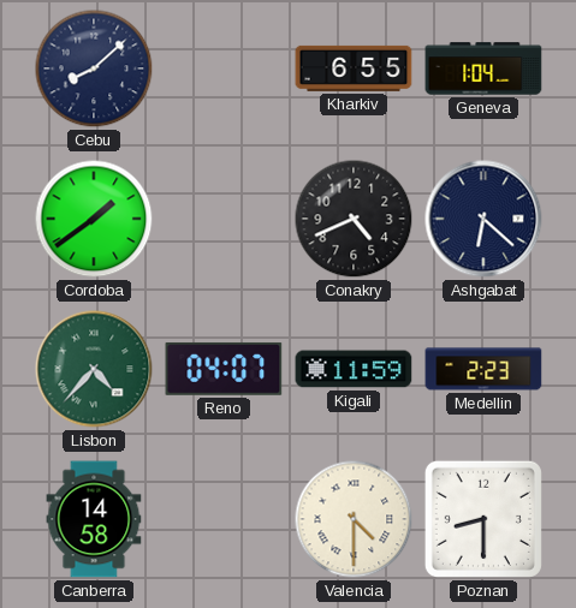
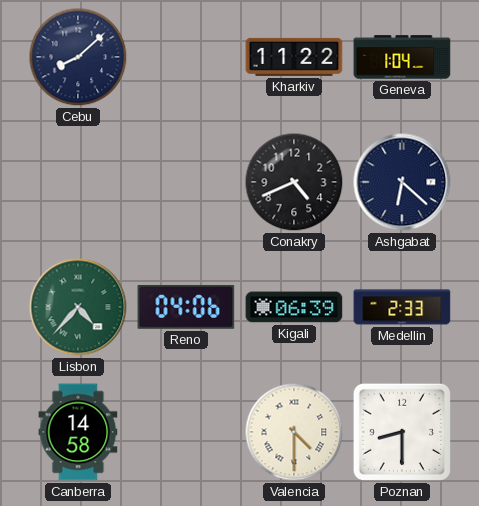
Kharkiv: 6:55 -> 11:22
Cordoba: 1:39 -> none
Reno: 04:07 -> 04:06
Kigali: 11:59 -> 06:39
Medellin: 2:23 -> 2:33
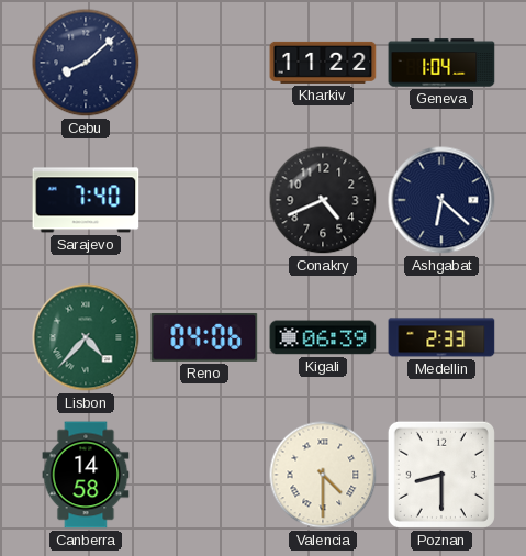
Sarajevo: none -> 7:40
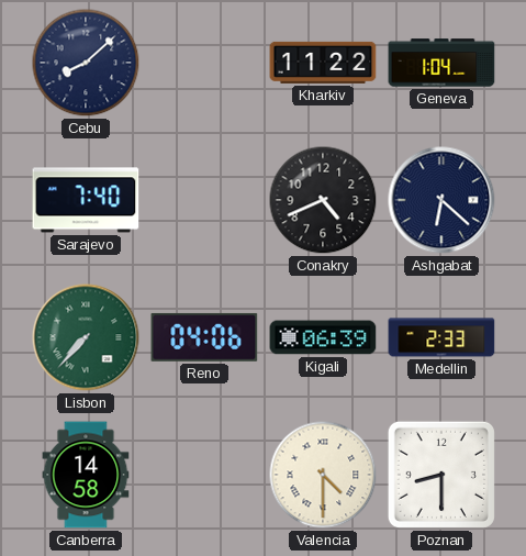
Lisbon: 4:37 -> 7:37
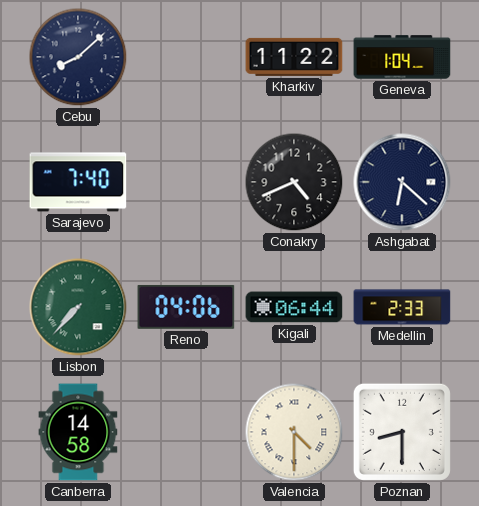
Kigali: 06:39 -> 06:44
